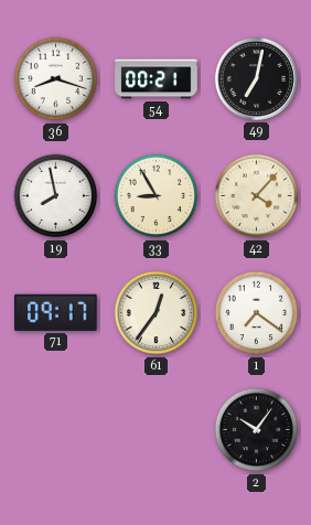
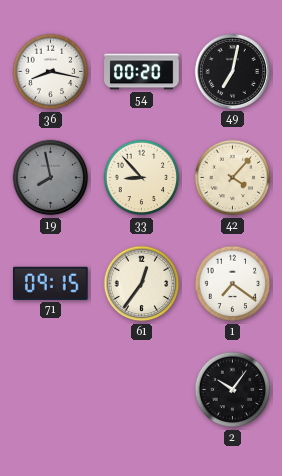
36: 8:18 -> 8:17
54: 00:21 -> 00:20
19 dial: white -> grey
33: 8:55 -> 8:53
71: 09:17 -> 09:15
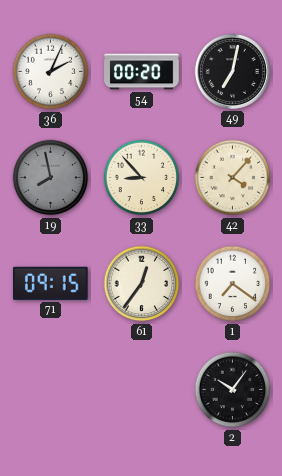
36: 8:17 -> 2:04
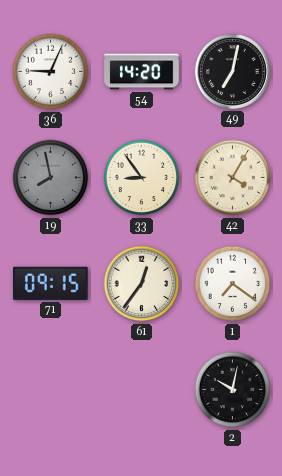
36: 2:04 -> 9:04
54: 00:20 -> 14:20
33: 8:53 -> 8:54
42: 4:07 -> 4:05
2: 10:06 -> 10:02
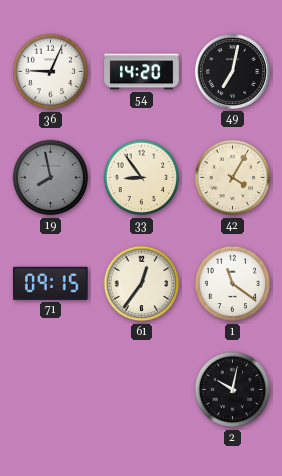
1: 7:21 -> 11:21
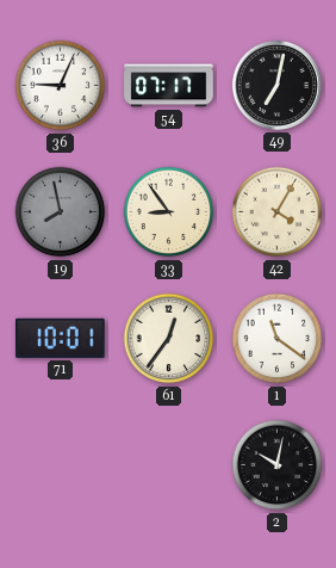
54: 14:20 -> 07:17
71: 09:15 -> 10:01
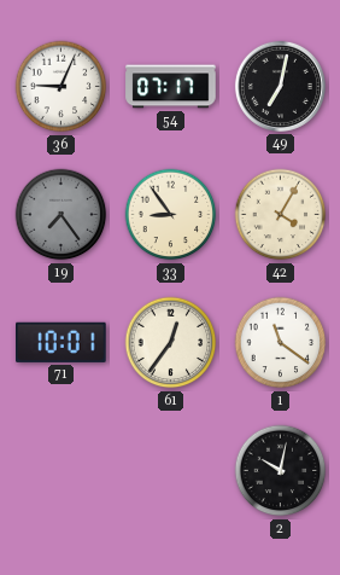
19: 7:58 -> 7:24
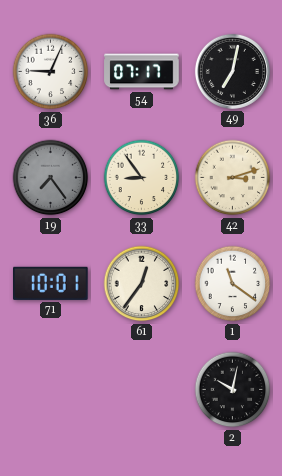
42: 4:05 -> 3:12
